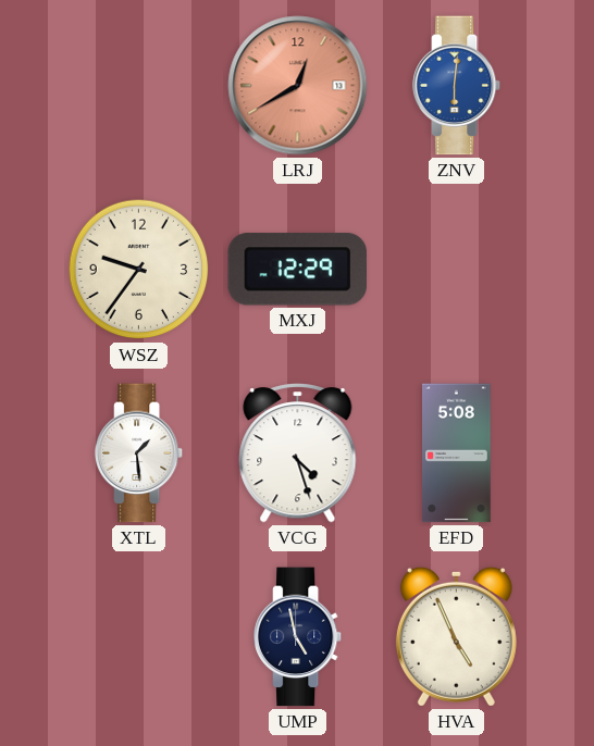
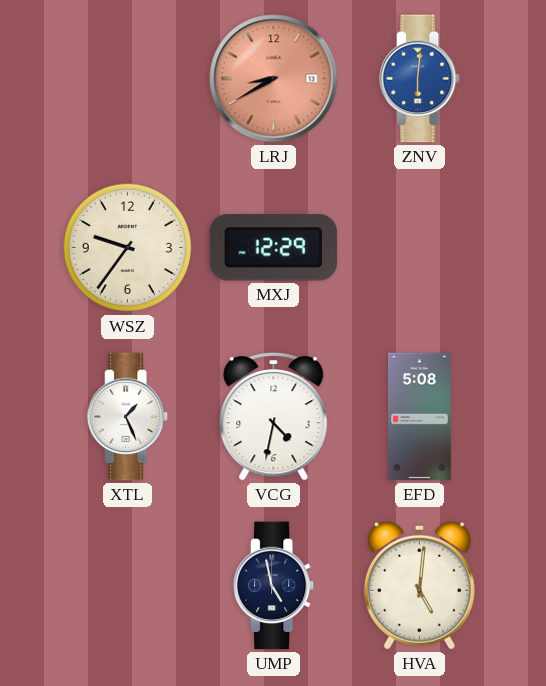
LRJ: 12:40 -> 8:40
XTL: 1:29 -> 1:26
VCG: 4:27 -> 4:32
HVA: 4:56 -> 5:01
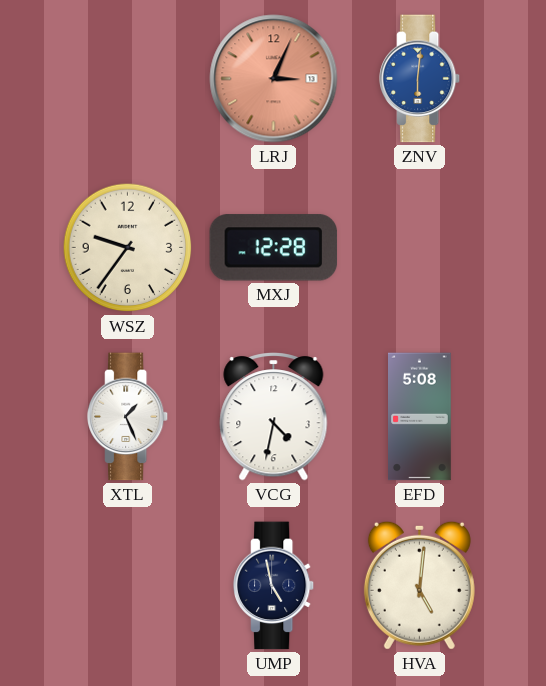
LRJ: 8:40 -> 3:04
MXJ: 12:29 -> 12:28
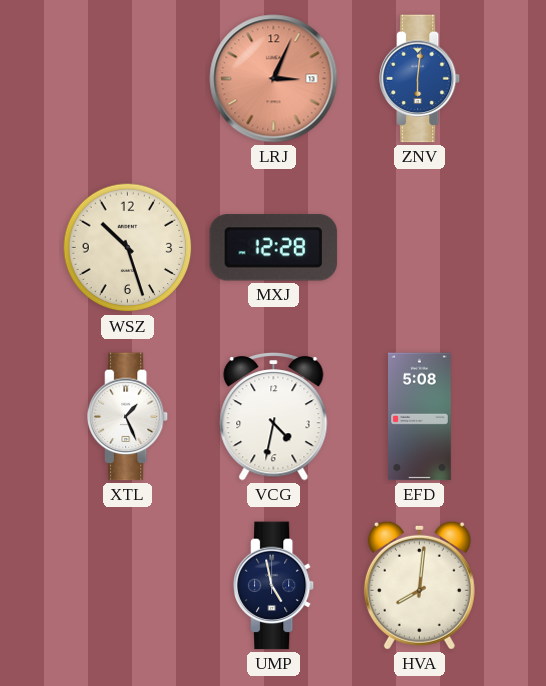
WSZ: 9:36 -> 10:27
HVA: 5:01 -> 8:01
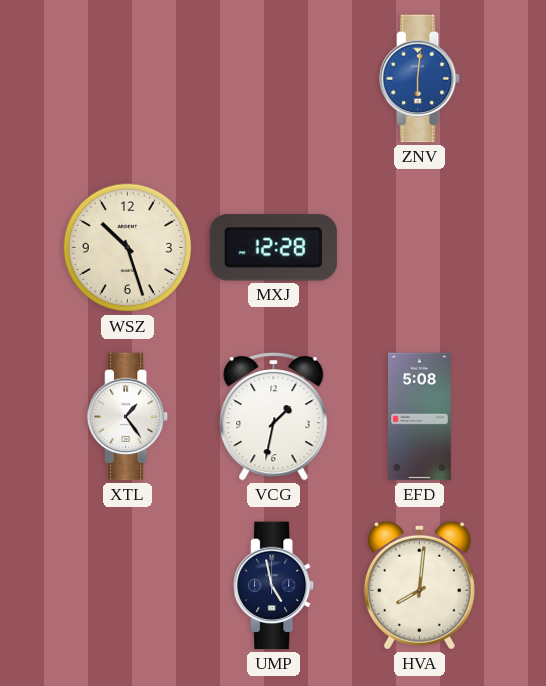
LRJ: 3:04 -> none
XTL: 1:26 -> 1:24
VCG: 4:32 -> 1:32
